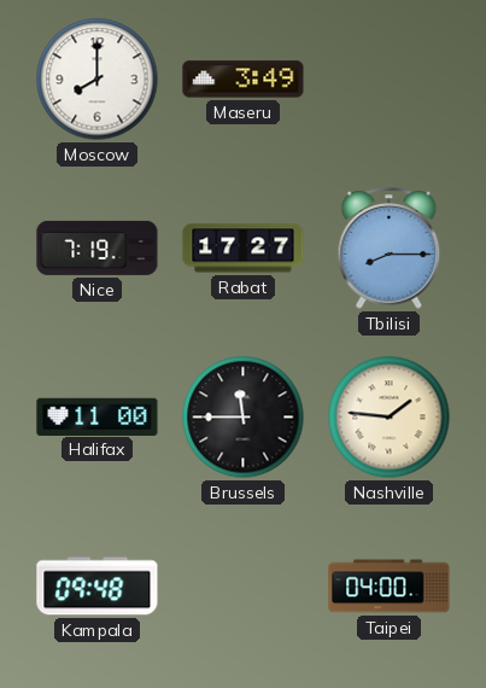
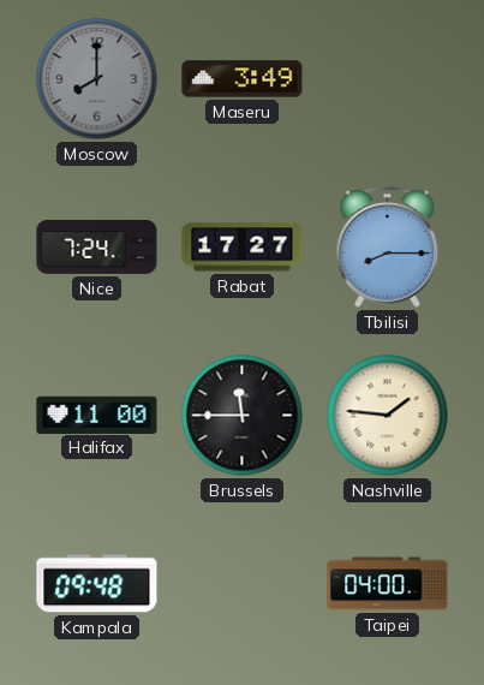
Moscow dial: white -> grey
Nice: 7:19 -> 7:24
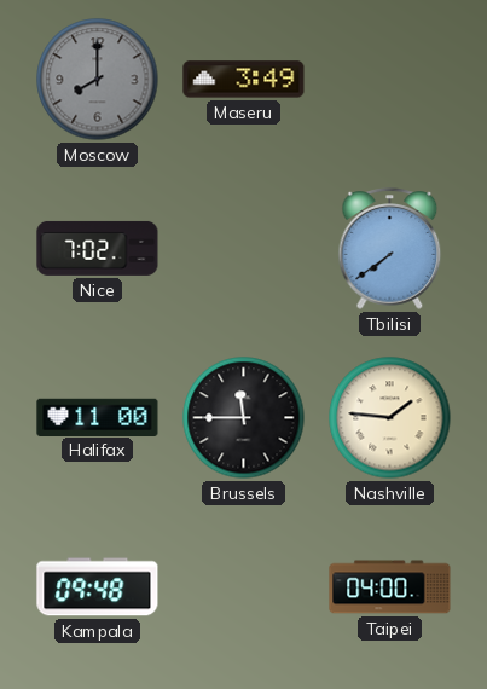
Nice: 7:24 -> 7:02
Rabat: 17:27 -> none
Tbilisi: 8:15 -> 7:39
